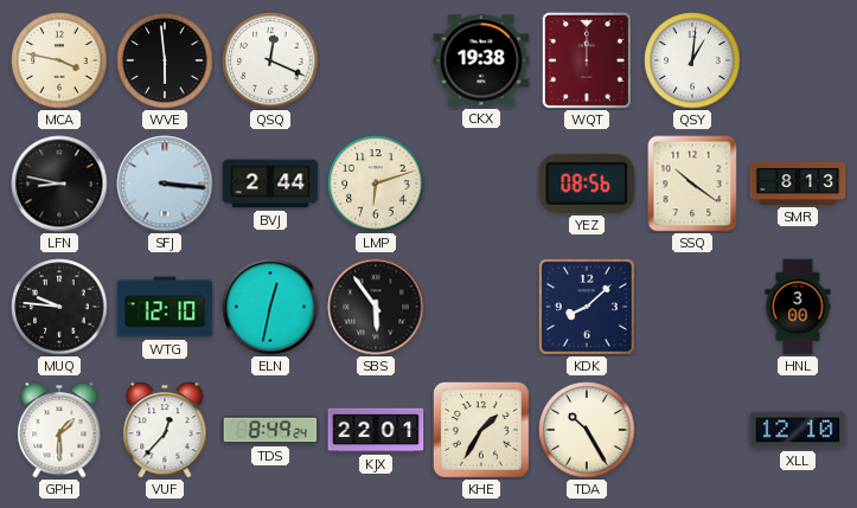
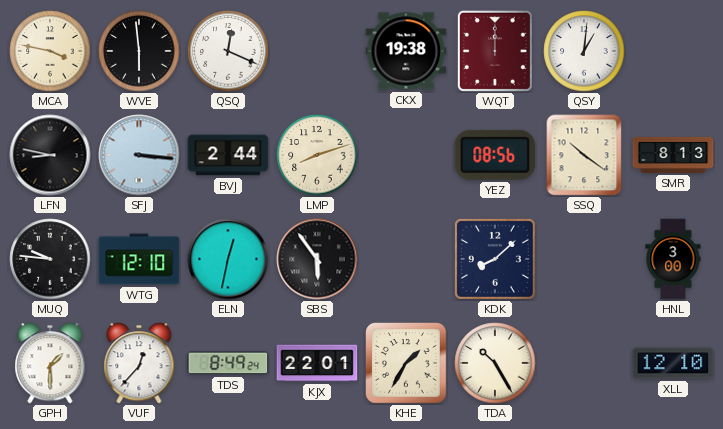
LMP: 6:12 -> 8:12
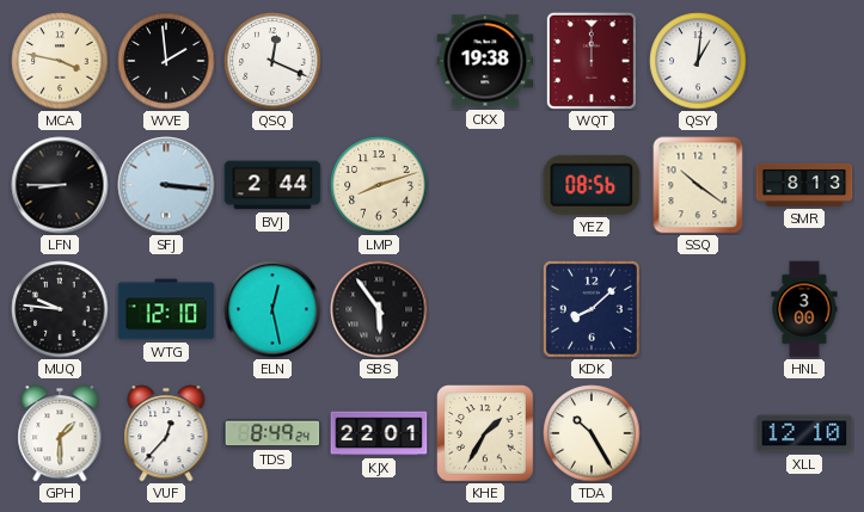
WVE: 5:59 -> 1:59
LFN: 8:47 -> 8:45
ELN: 12:32 -> 12:28
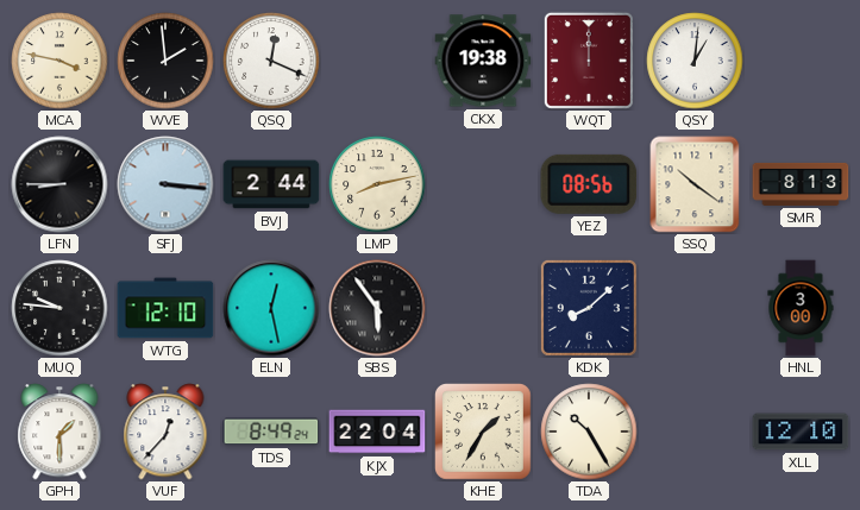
LMP: 8:12 -> 8:13
KJX: 22:01 -> 22:04
